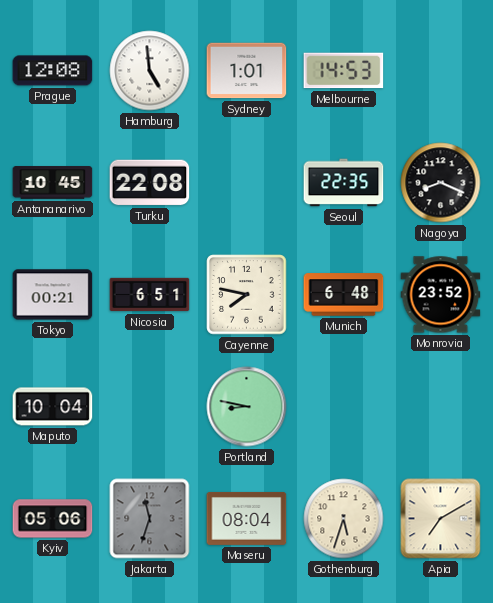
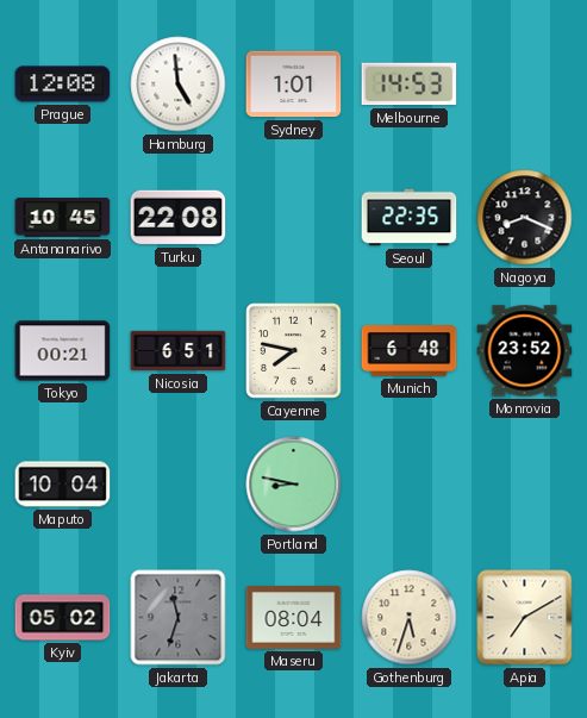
Kyiv: 05:06 -> 05:02
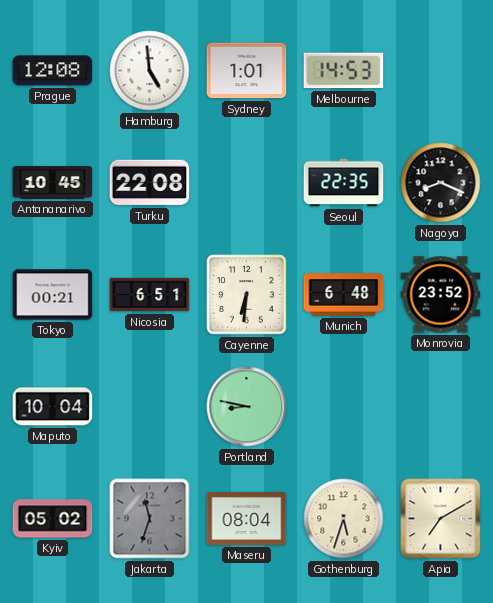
Cayenne: 7:47 -> 6:31
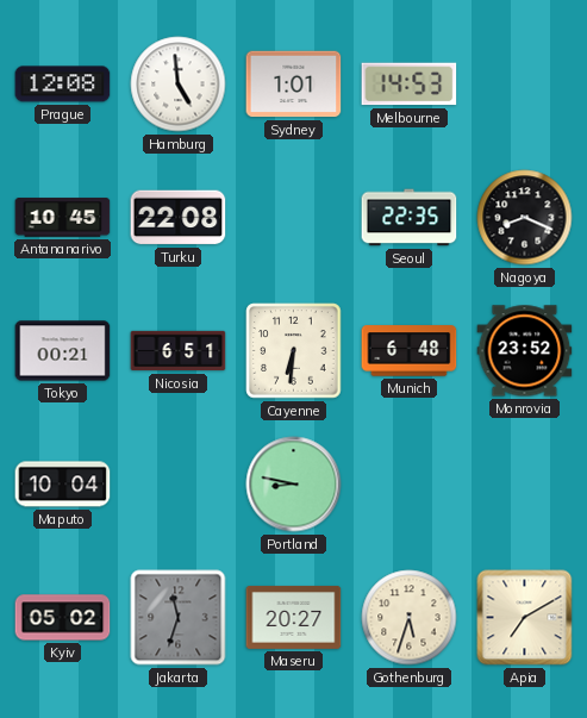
Maseru: 08:04 -> 20:27
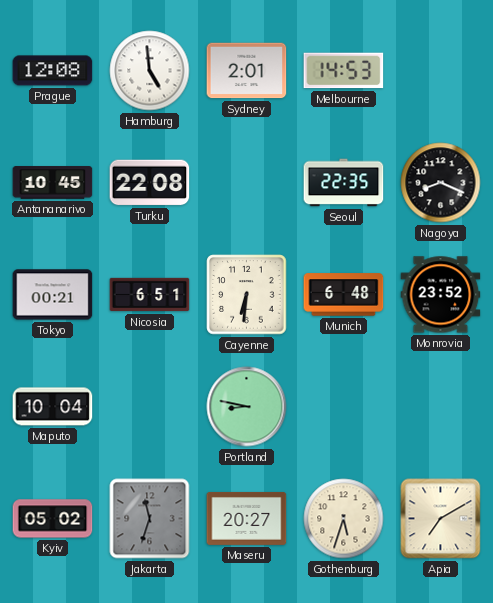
Sydney: 1:01 -> 2:01
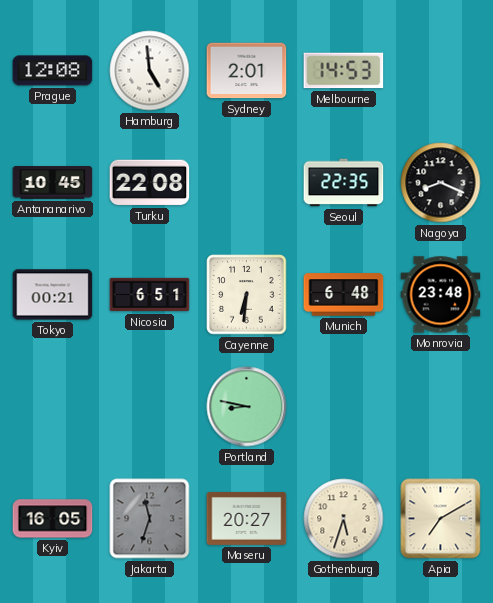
Monrovia: 23:52 -> 23:48
Maputo: 10:04 -> none
Kyiv: 05:02 -> 16:05
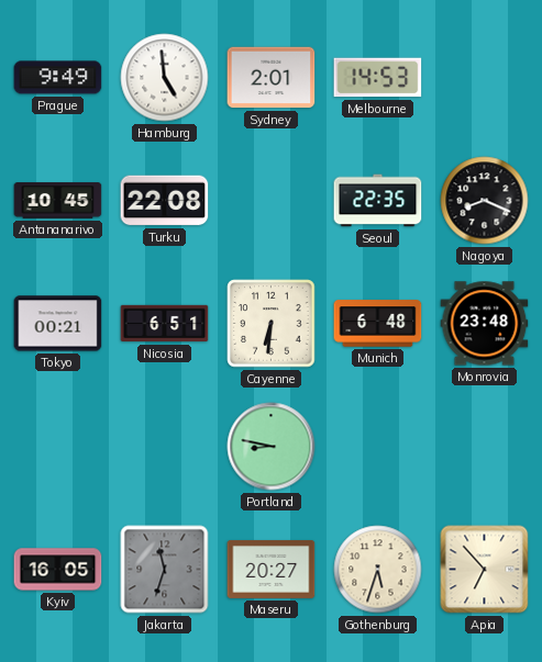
Prague: 12:08 -> 9:49
Apia: 7:10 -> 6:53
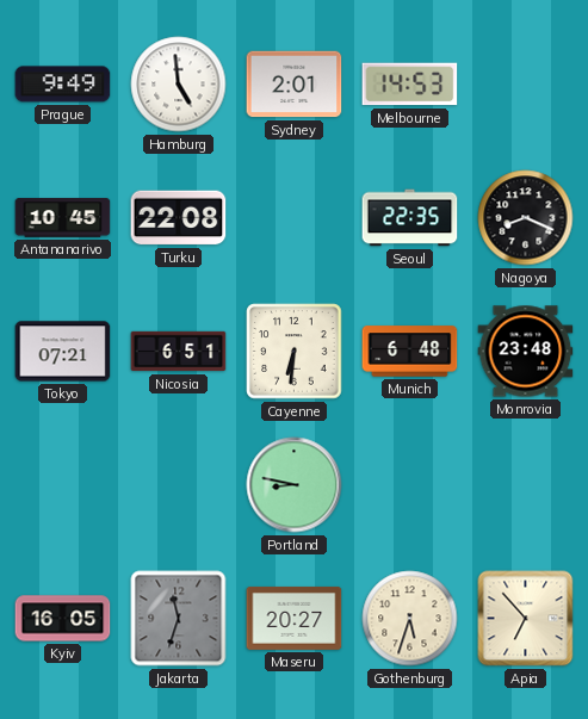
Tokyo: 00:21 -> 07:21
